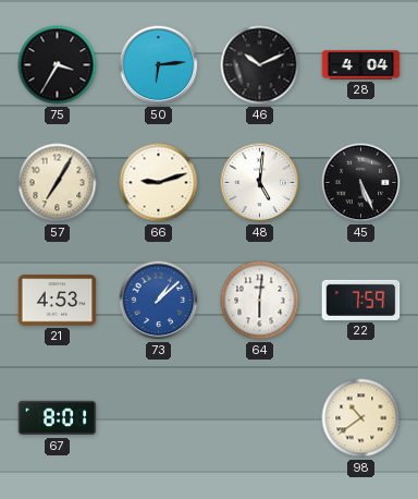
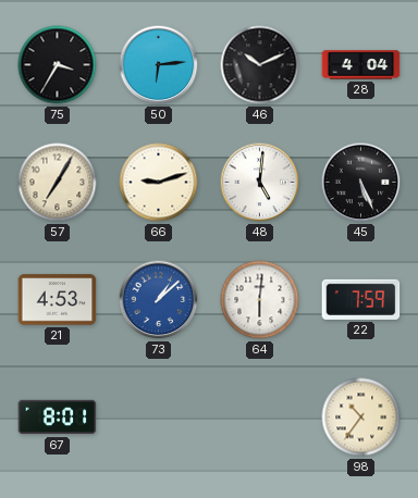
98: 10:39 -> 10:36
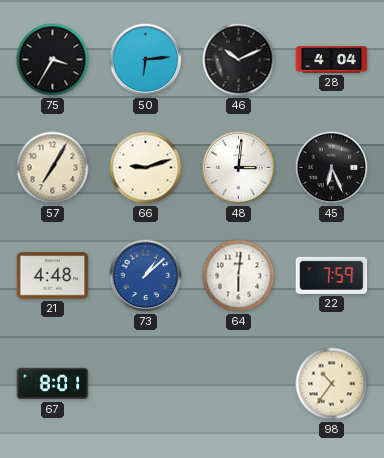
48: 5:01 -> 3:01
45: 5:26 -> 6:26
21: 4:53 -> 4:48
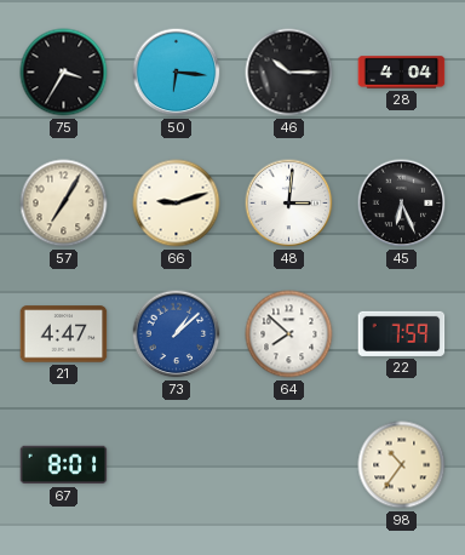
50: 6:14 -> 6:16
46: 10:11 -> 10:15
21: 4:48 -> 4:47
64: 6:01 -> 7:52
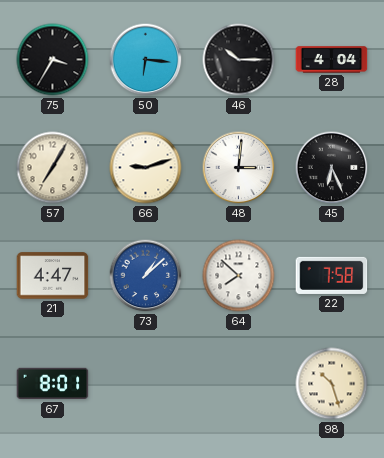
22: 7:59 -> 7:58
98: 10:36 -> 10:27
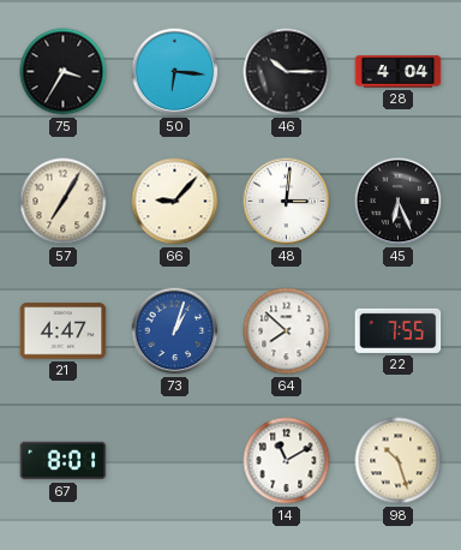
66: 9:12 -> 9:07
73: 1:08 -> 1:03
22: 7:58 -> 7:55
14: none -> 11:10
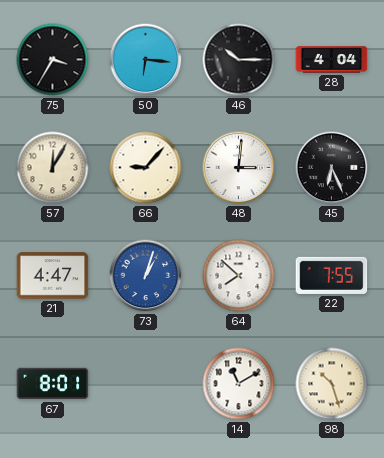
57: 7:05 -> 12:05
